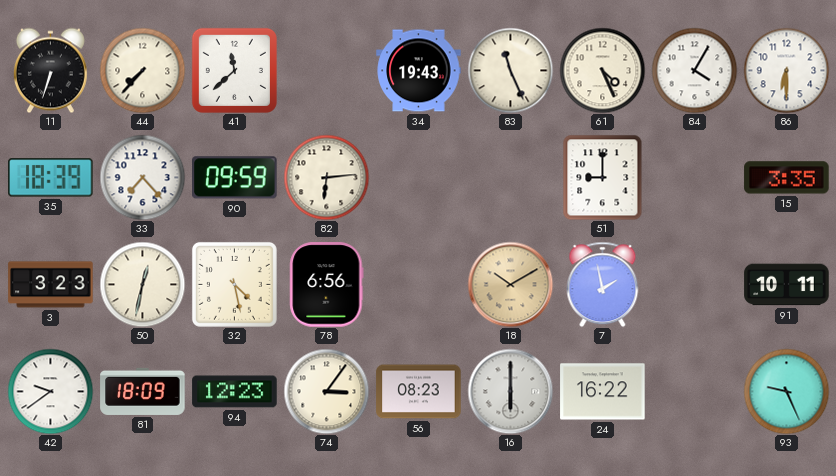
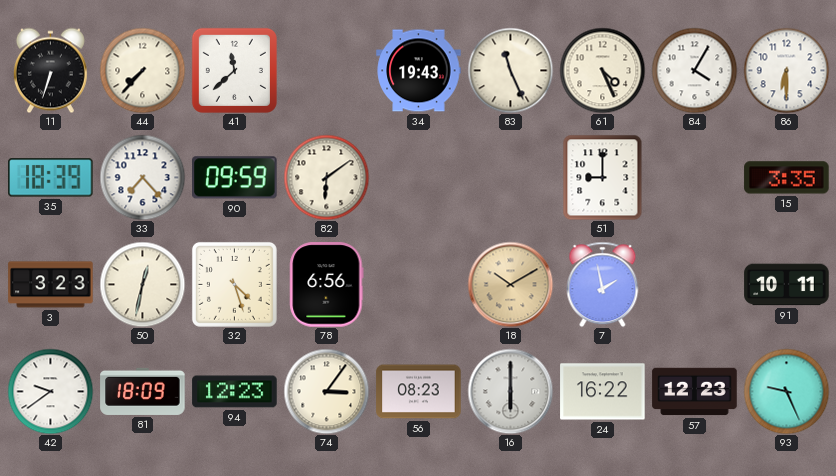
82: 6:14 -> 6:09
32: 4:28 -> 4:27
57: none -> 12:23
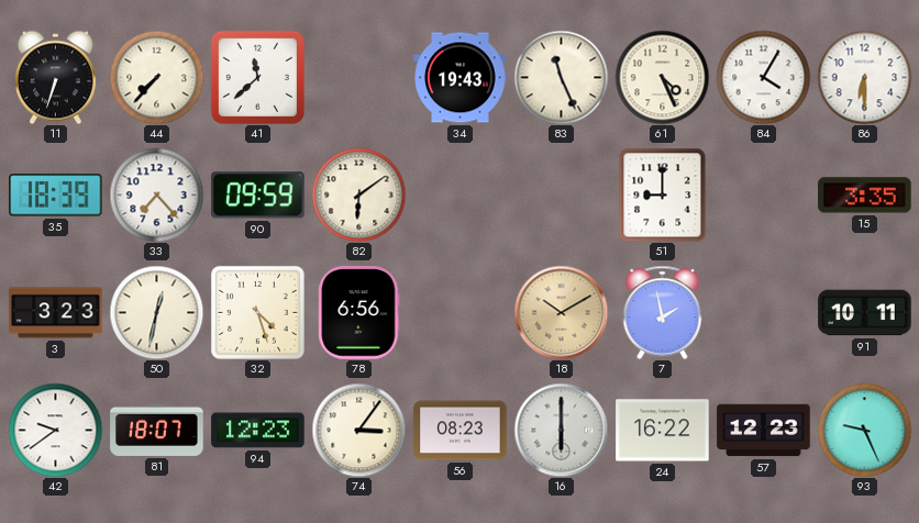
81: 18:09 -> 18:07
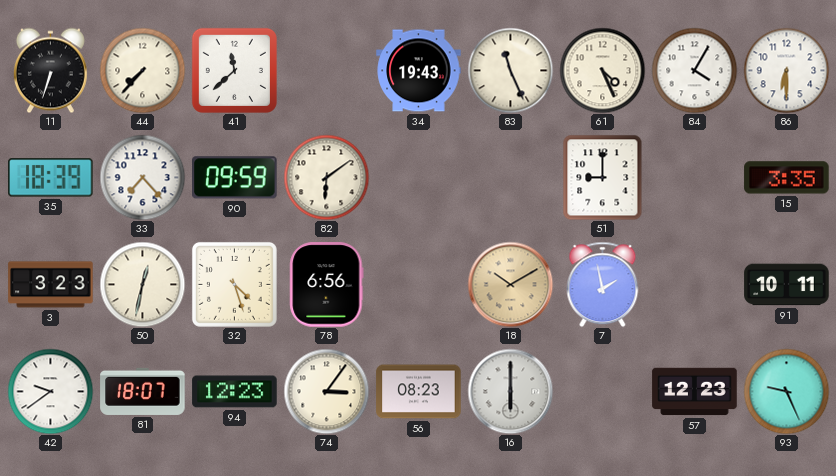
24: 16:22 -> none
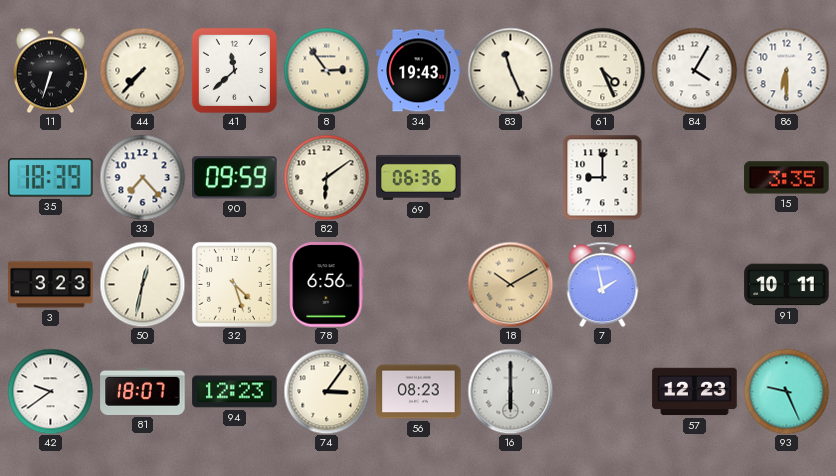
8: none -> 2:54
69: none -> 06:36
